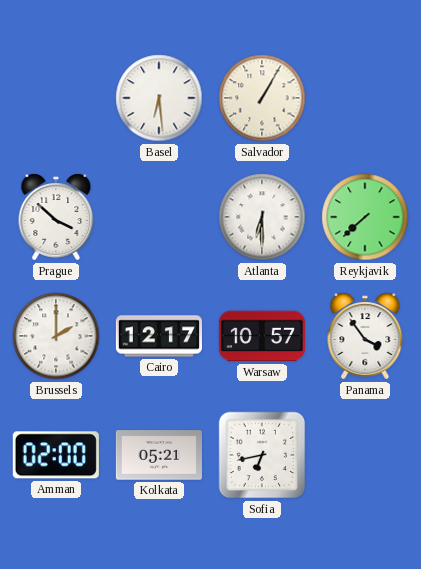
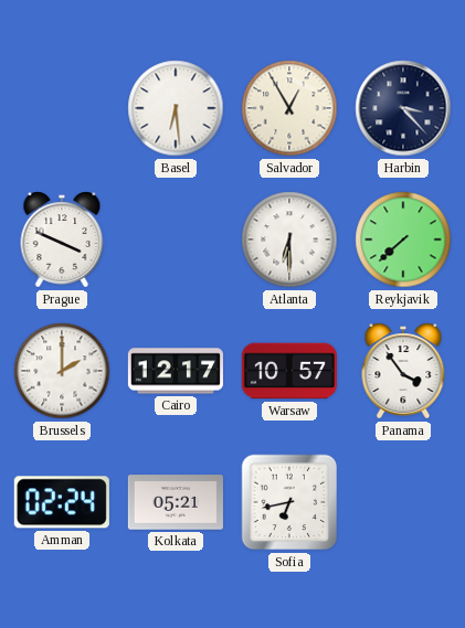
Salvador: 1:05 -> 12:55
Harbin: none -> 3:23
Prague: 3:52 -> 3:49
Amman: 02:00 -> 02:24
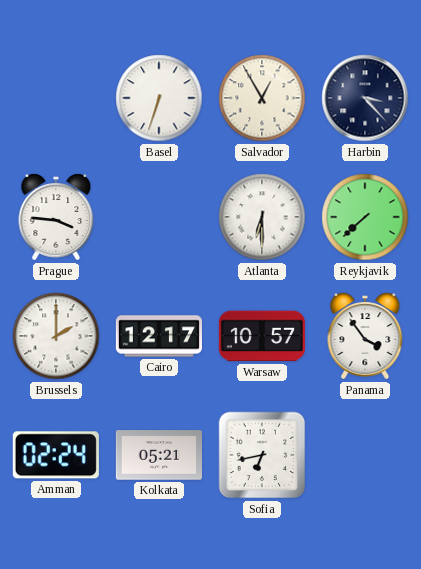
Basel: 6:29 -> 6:33
Prague: 3:49 -> 3:46
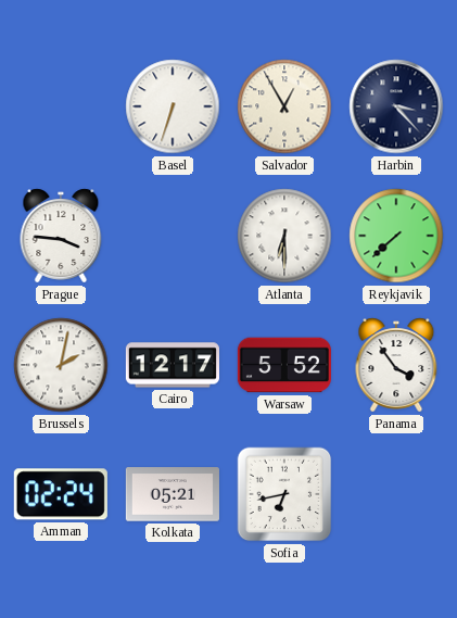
Brussels: 2:00 -> 2:02
Warsaw: 10:57 -> 5:52
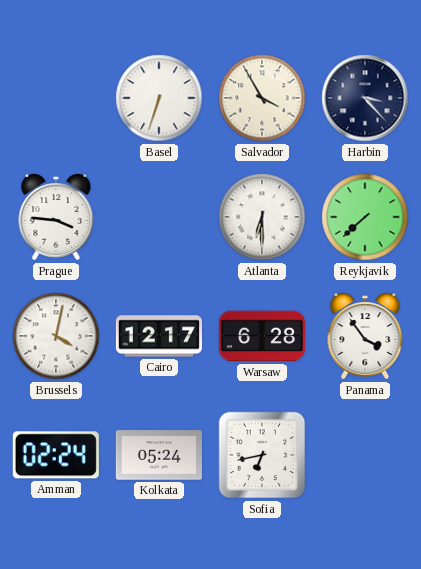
Salvador: 12:55 -> 3:55
Brussels: 2:02 -> 4:02
Warsaw: 5:52 -> 6:28
Kolkata: 05:21 -> 05:24
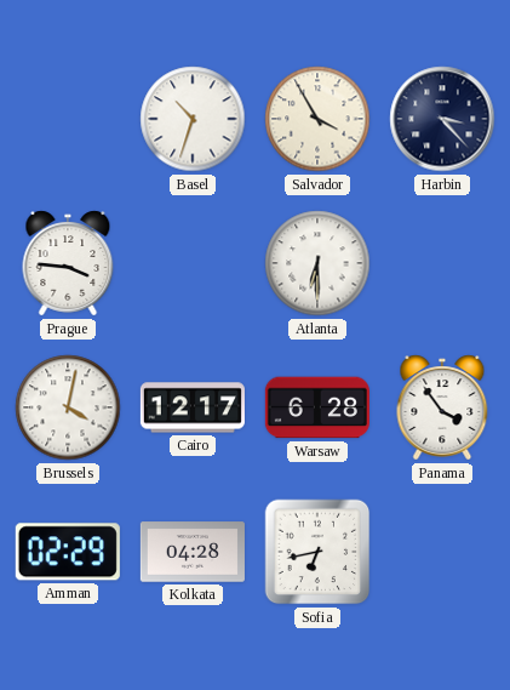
Basel: 6:33 -> 10:33
Reykjavik: 7:38 -> none
Amman: 02:24 -> 02:29
Kolkata: 05:24 -> 04:28
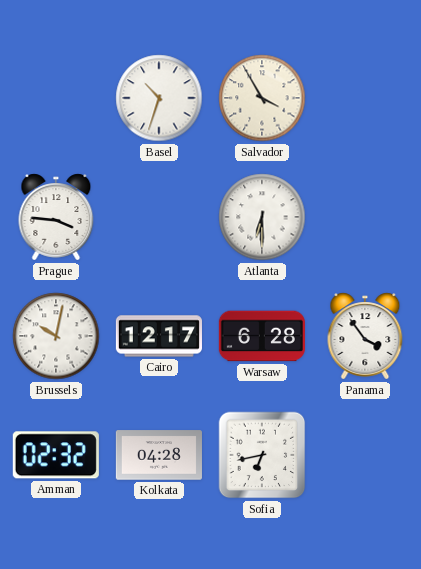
Harbin: 3:23 -> none
Brussels: 4:02 -> 10:02
Amman: 02:29 -> 02:32
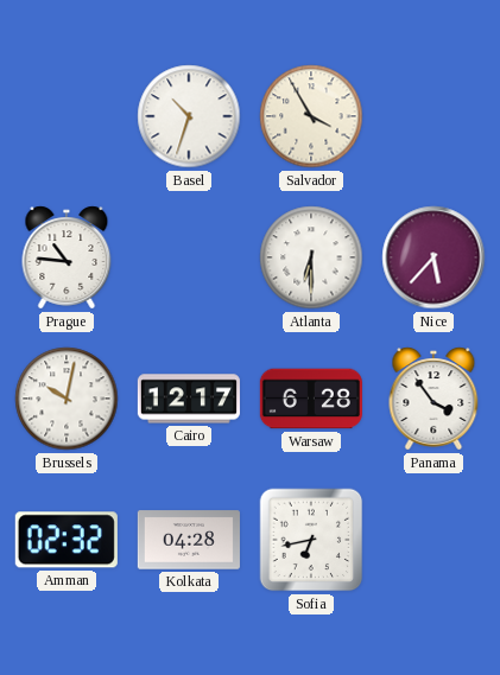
Prague: 3:46 -> 10:46
Nice: none -> 5:37
